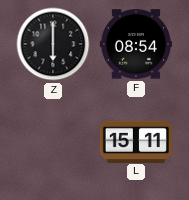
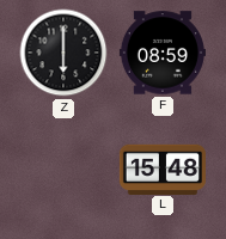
F: 08:54 -> 08:59
L: 15:11 -> 15:48
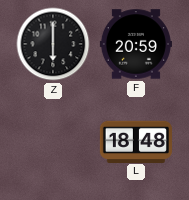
F: 08:59 -> 20:59
L: 15:48 -> 18:48
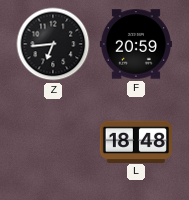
Z: 6:00 -> 6:44
